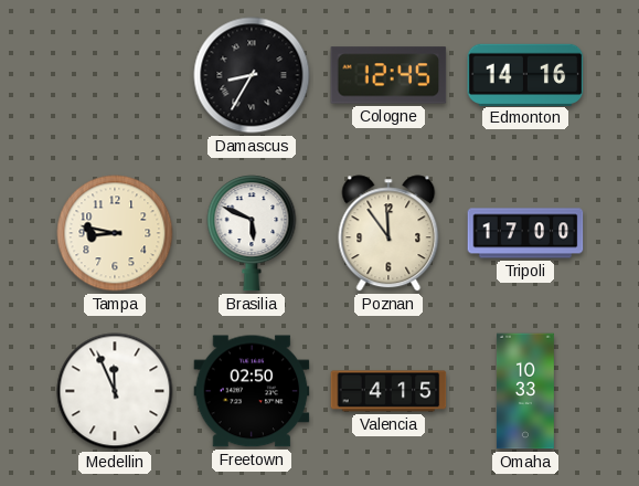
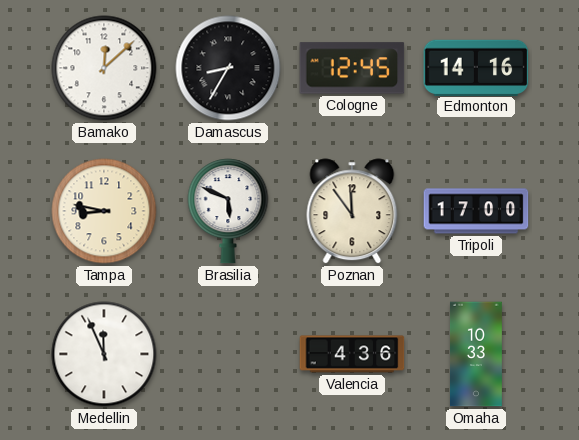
Bamako: none -> 12:08
Freetown: 02:50 -> none
Valencia: 4:15 -> 4:36
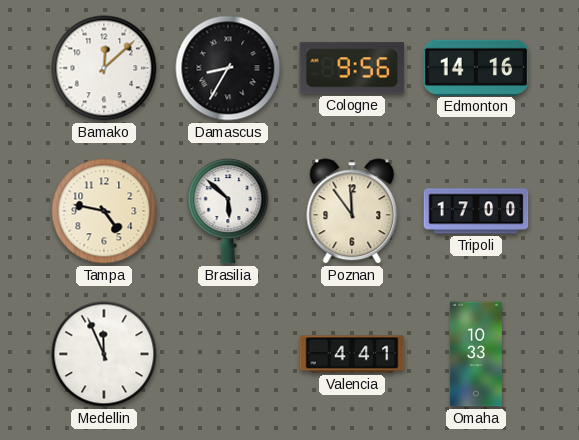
Cologne: 12:45 -> 9:56
Tampa: 8:47 -> 4:47
Brasilia: 5:49 -> 5:52
Valencia: 4:36 -> 4:41
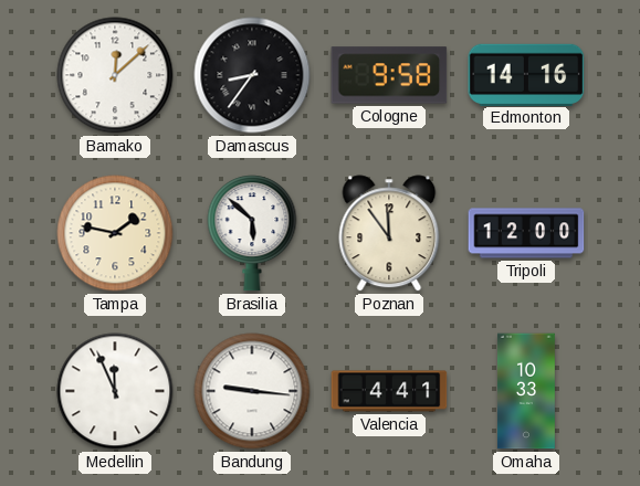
Damascus: 8:35 -> 8:36
Cologne: 9:56 -> 9:58
Tampa: 4:47 -> 1:47
Tripoli: 17:00 -> 12:00
Bandung: none -> 9:16
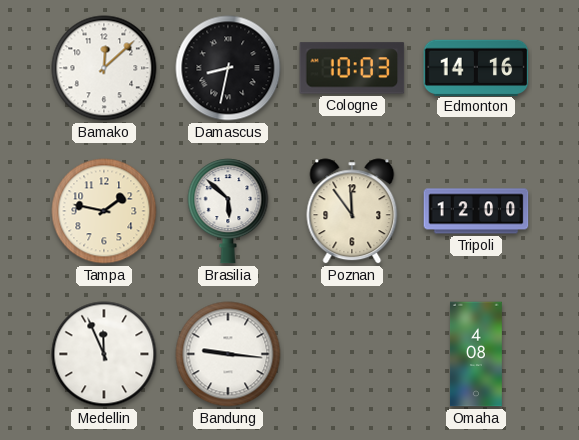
Damascus: 8:36 -> 8:32
Cologne: 9:58 -> 10:03
Valencia: 4:41 -> none
Omaha: 10:33 -> 4:08
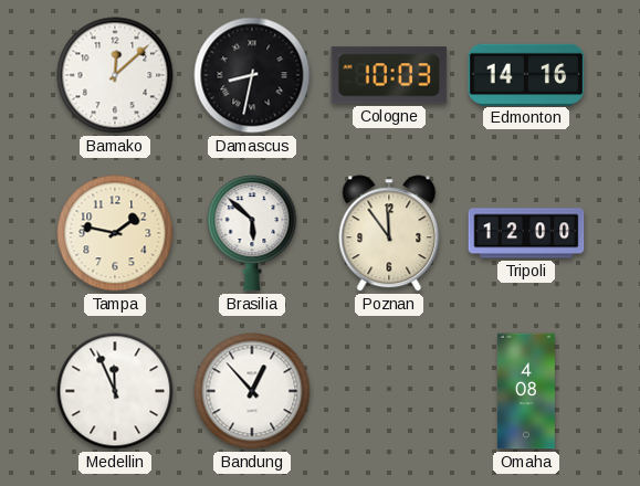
Bandung: 9:16 -> 12:53
